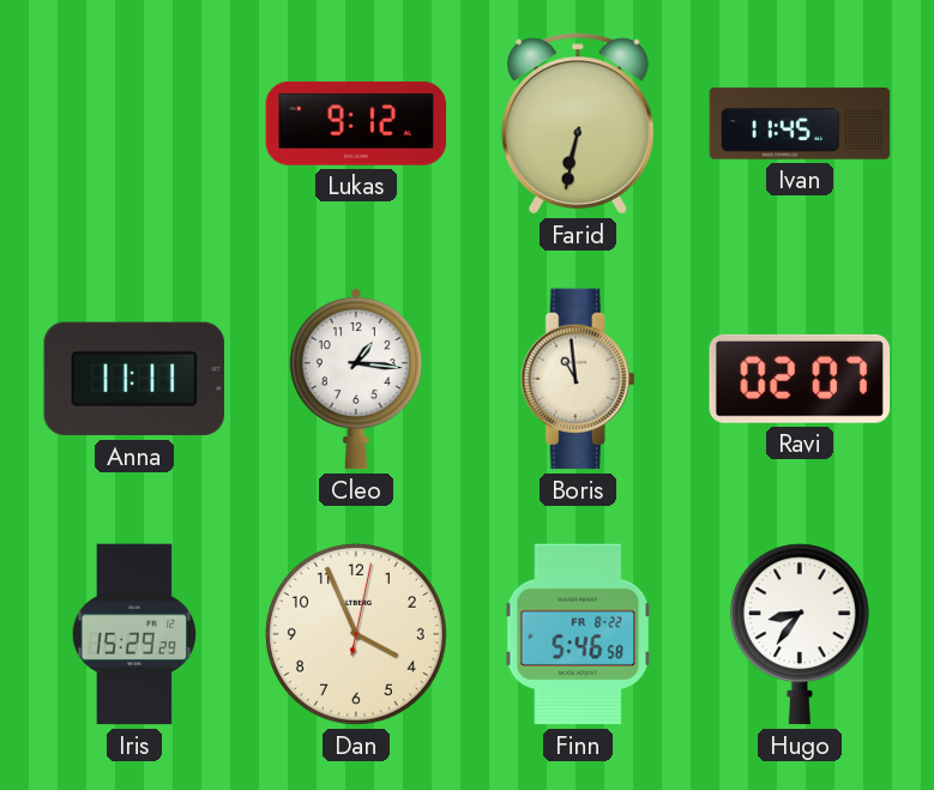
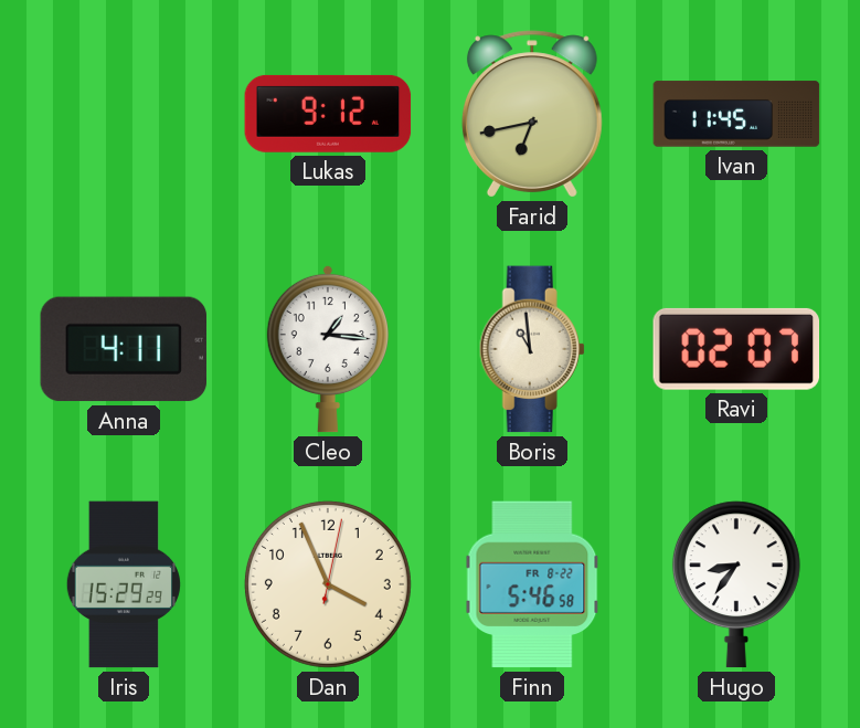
Farid: 6:32 -> 6:43
Anna: 11:11 -> 4:11
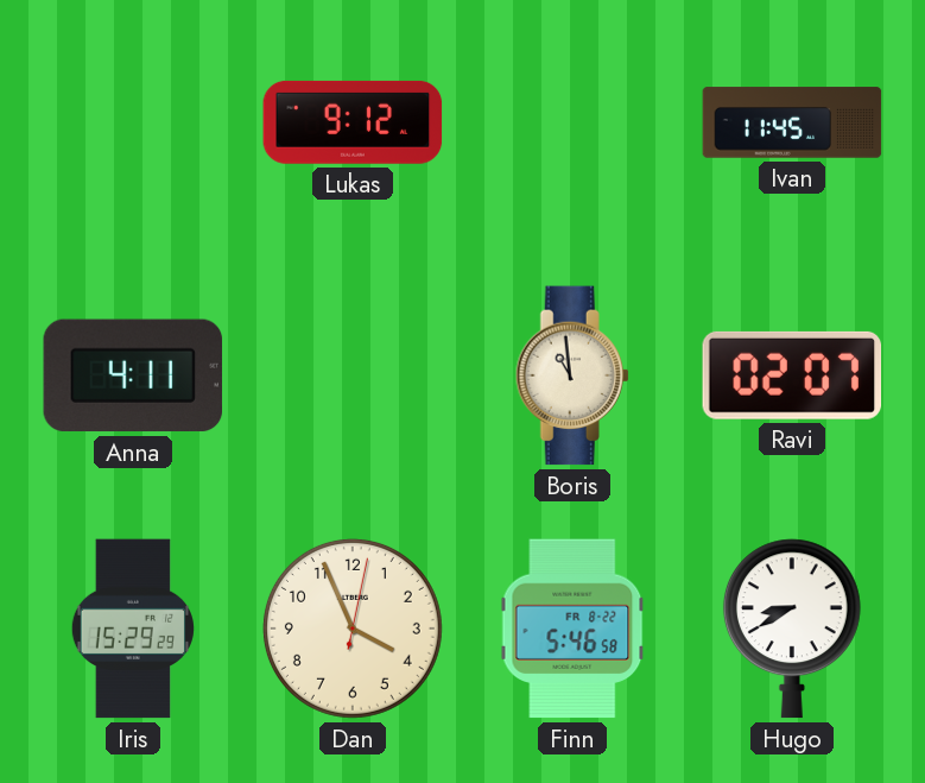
Farid: 6:43 -> none
Cleo: 1:16 -> none
Hugo: 8:36 -> 8:40
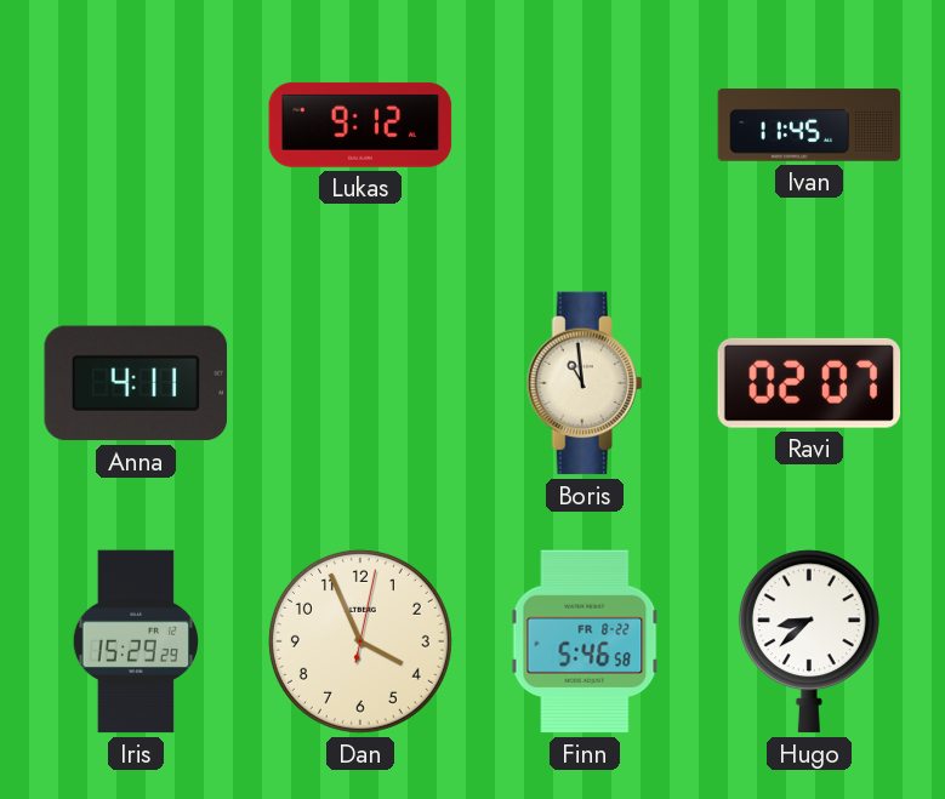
Hugo: 8:40 -> 8:38
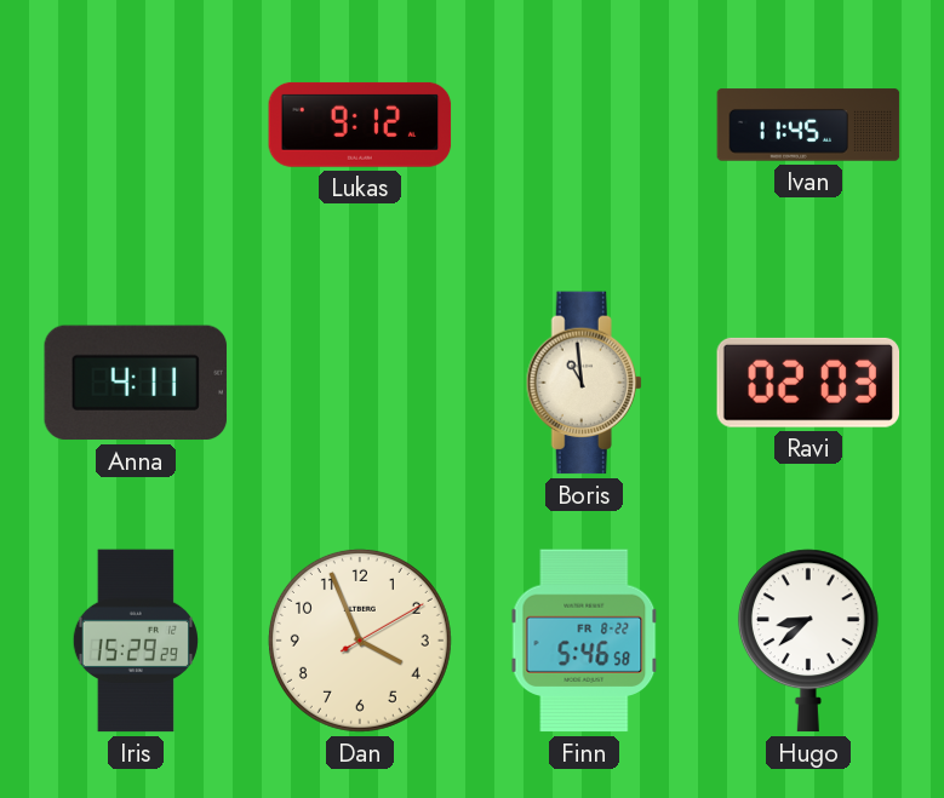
Ravi: 02:07 -> 02:03
Dan: 3:56:02 -> 3:56:10
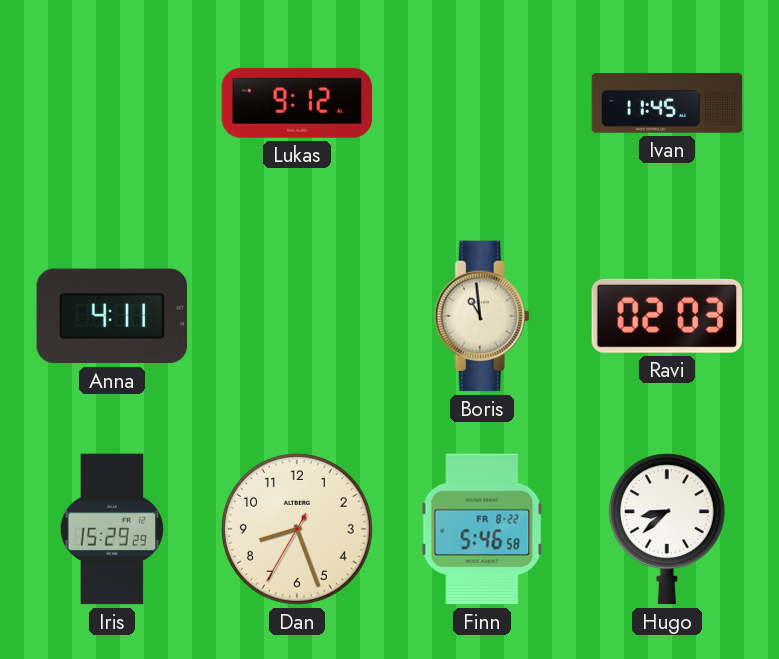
Dan: 3:56 -> 8:26
